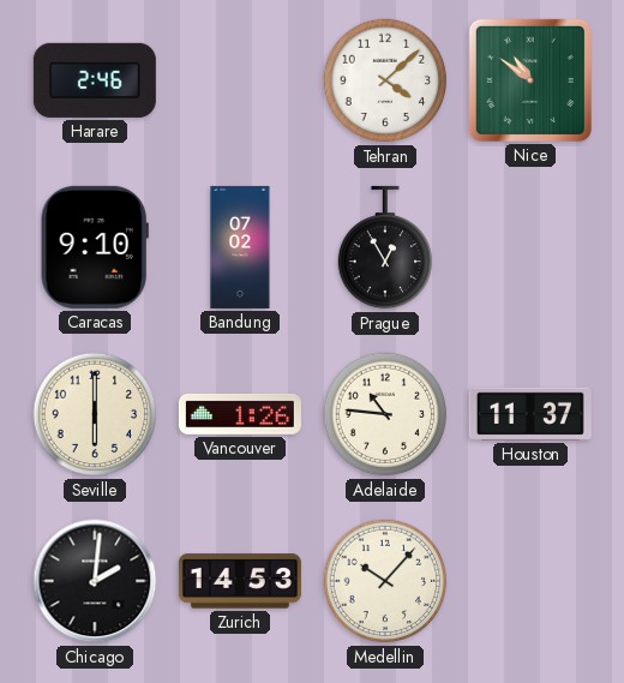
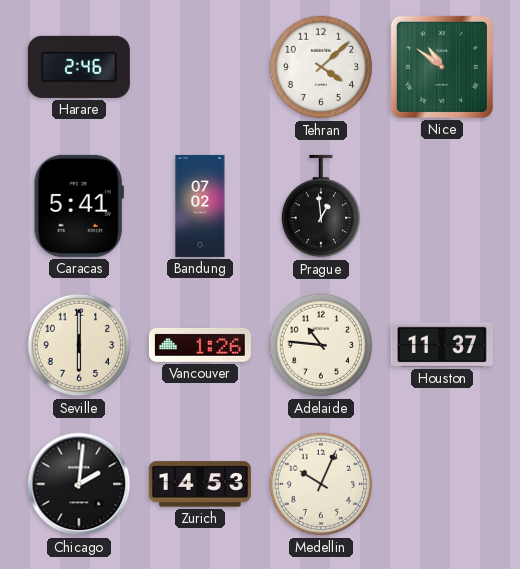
Caracas: 9:10 -> 5:41
Prague: 12:55 -> 12:59
Medellin: 10:07 -> 10:04
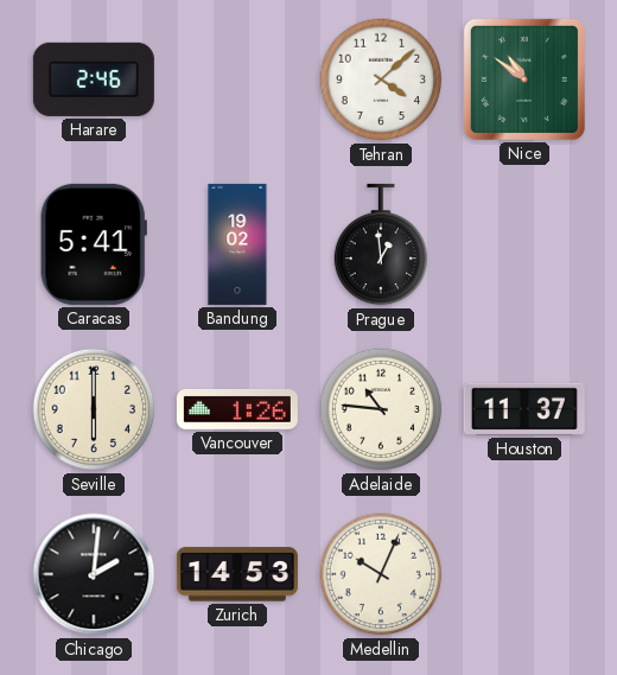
Bandung: 07:02 -> 19:02
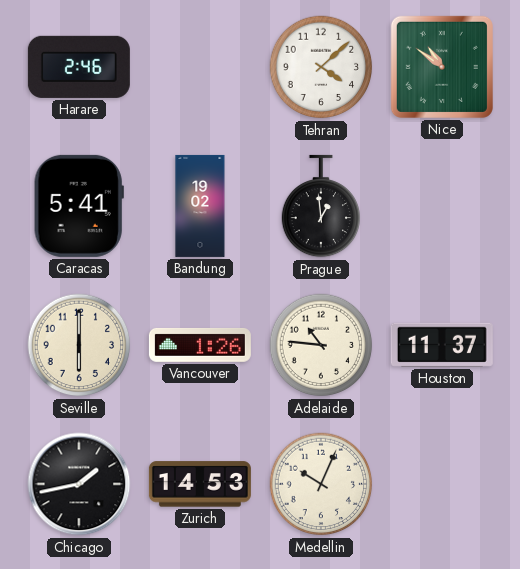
Chicago: 2:01 -> 1:43
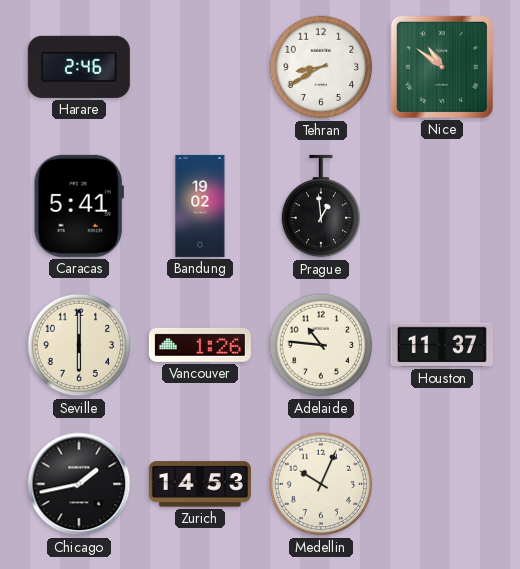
Tehran: 4:08 -> 8:40
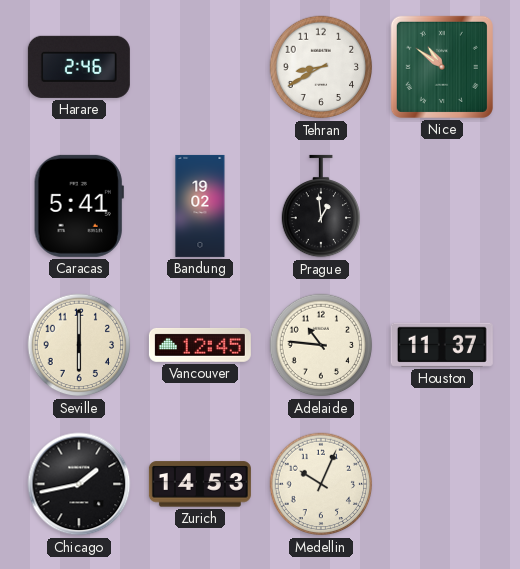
Vancouver: 1:26 -> 12:45
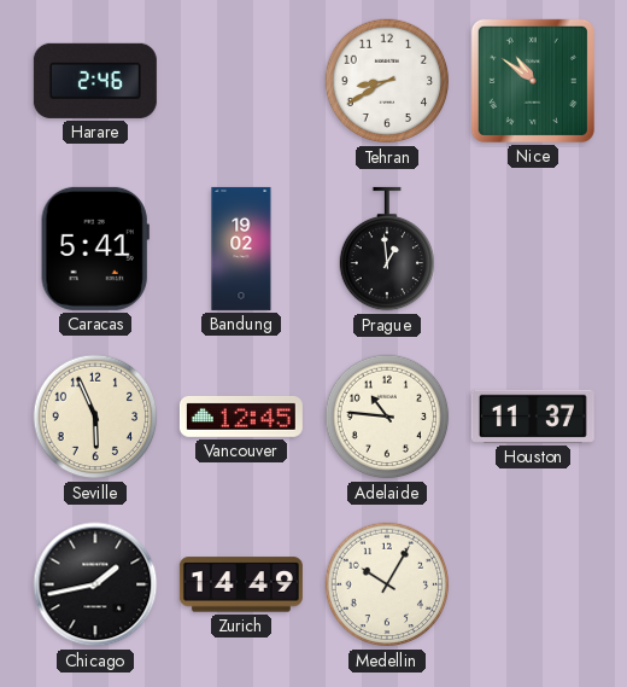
Seville: 6:00 -> 5:56
Zurich: 14:53 -> 14:49
Medellin: 10:04 -> 10:05
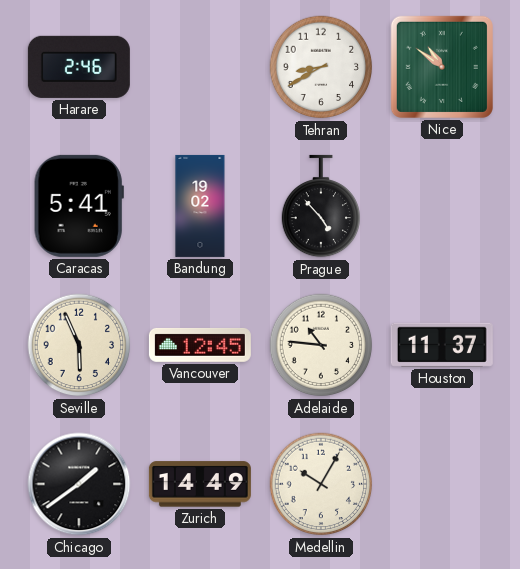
Prague: 12:59 -> 4:53
Chicago: 1:43 -> 1:39
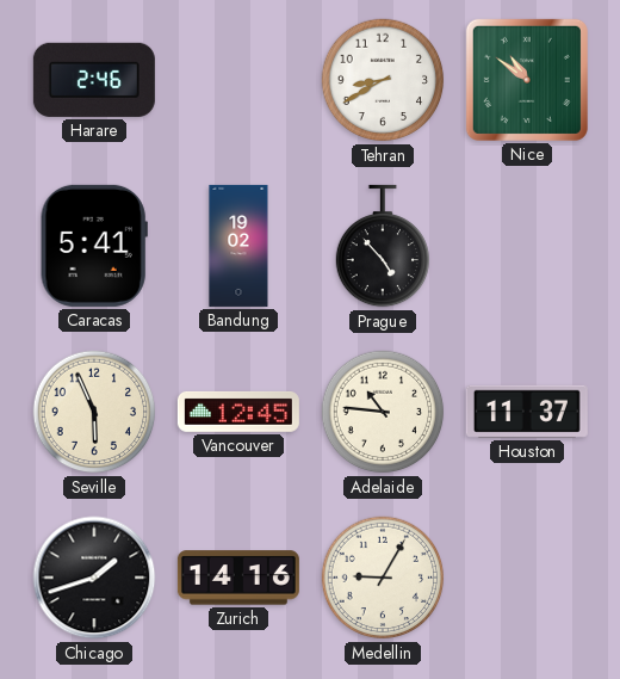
Chicago: 1:39 -> 1:42
Zurich: 14:49 -> 14:16
Medellin: 10:05 -> 9:05
